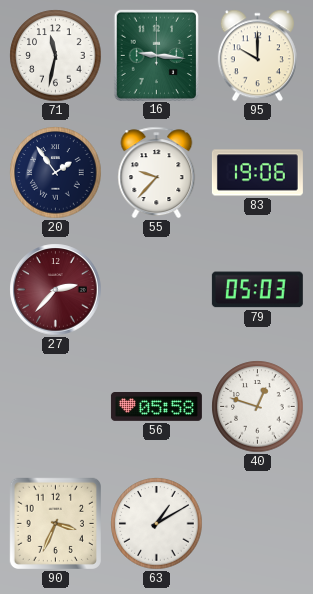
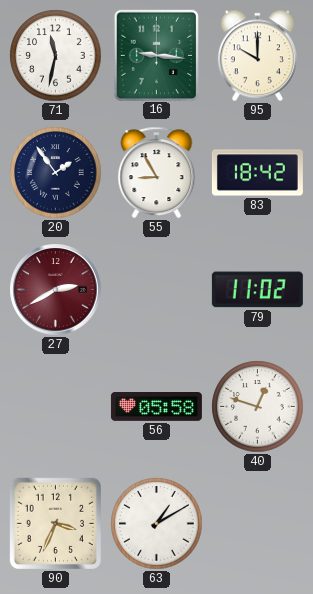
55: 9:37 -> 8:55
83: 19:06 -> 18:42
27: 2:37 -> 2:40
79: 05:03 -> 11:02
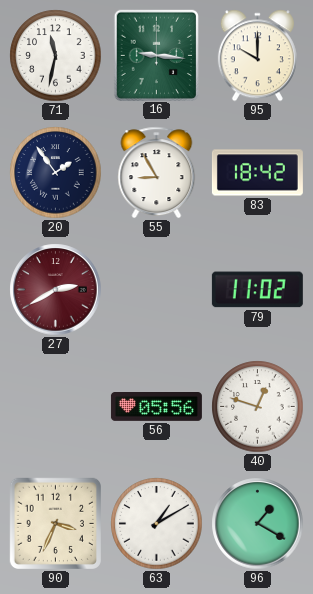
56: 05:58 -> 05:56
96: none -> 1:20
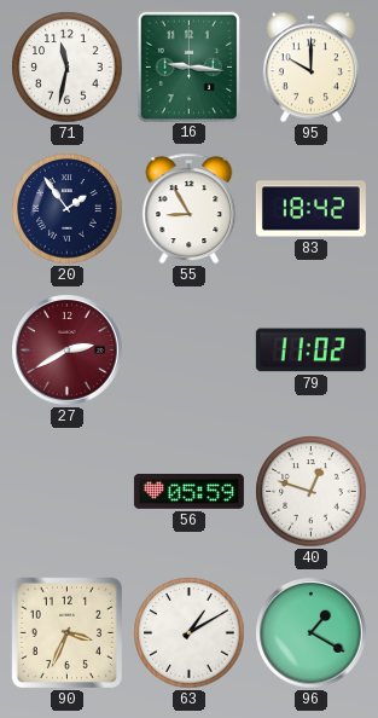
56: 05:56 -> 05:59
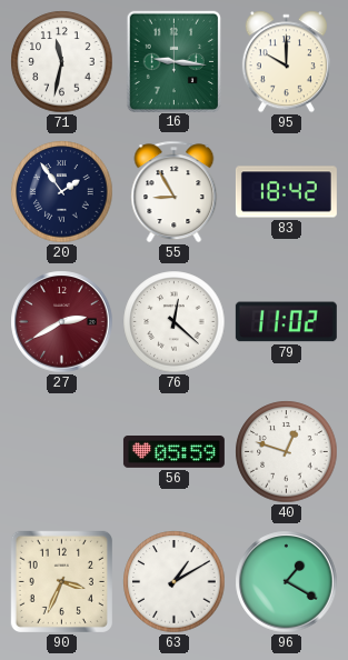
76: none -> 12:22
